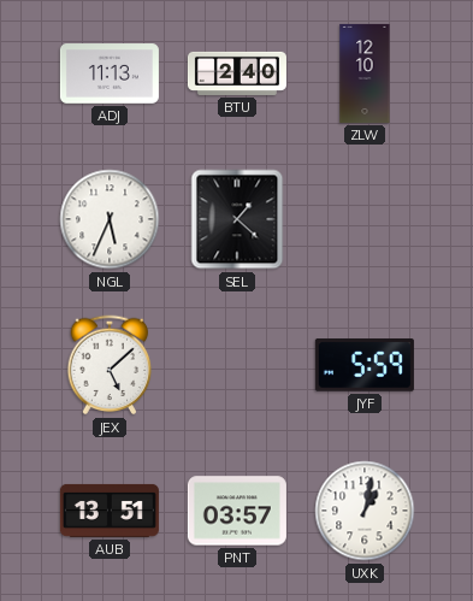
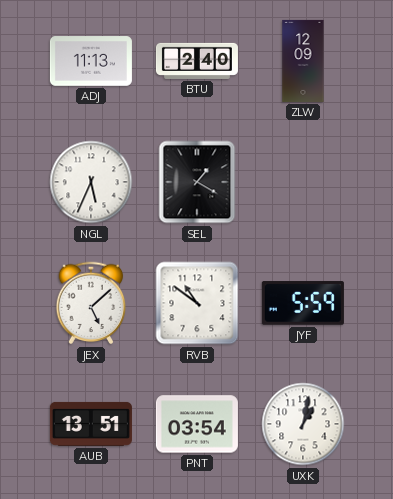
ZLW: 12:10 -> 12:09
SEL: 1:22 -> 1:20
RVB: none -> 10:51
PNT: 03:57 -> 03:54
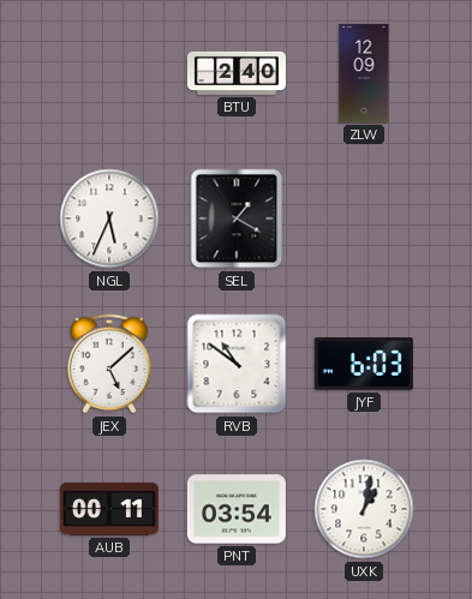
ADJ: 11:13 -> none
JYF: 5:59 -> 6:03
AUB: 13:51 -> 00:11
